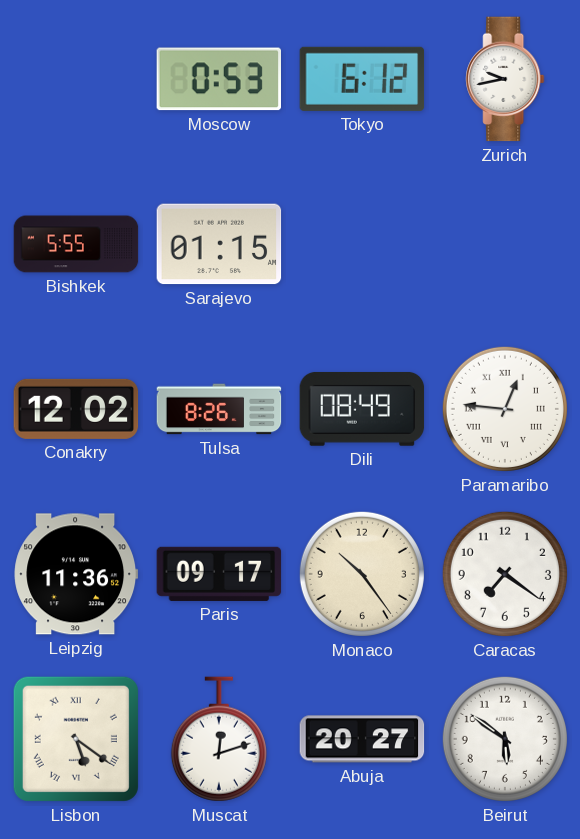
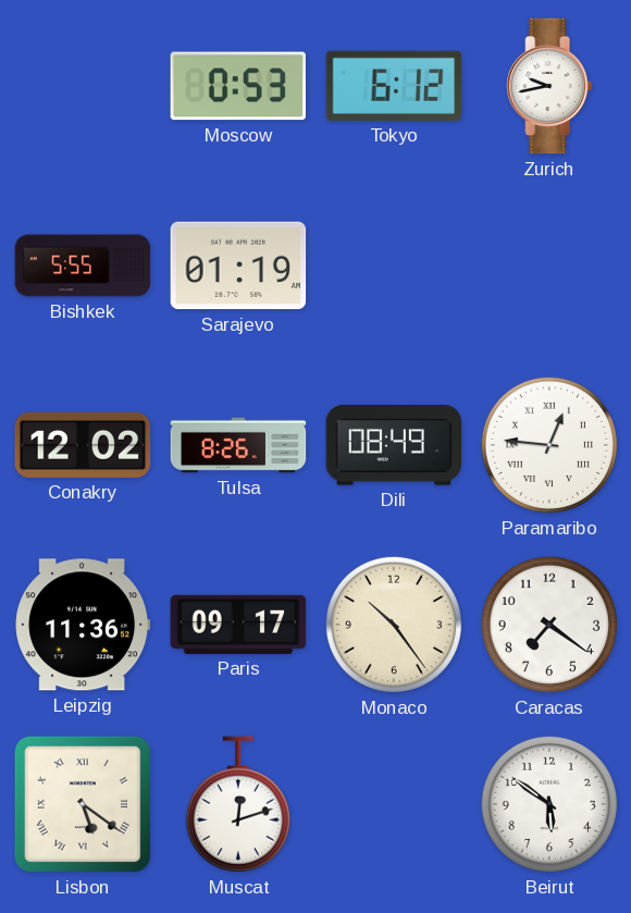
Sarajevo: 01:15 -> 01:19
Abuja: 20:27 -> none
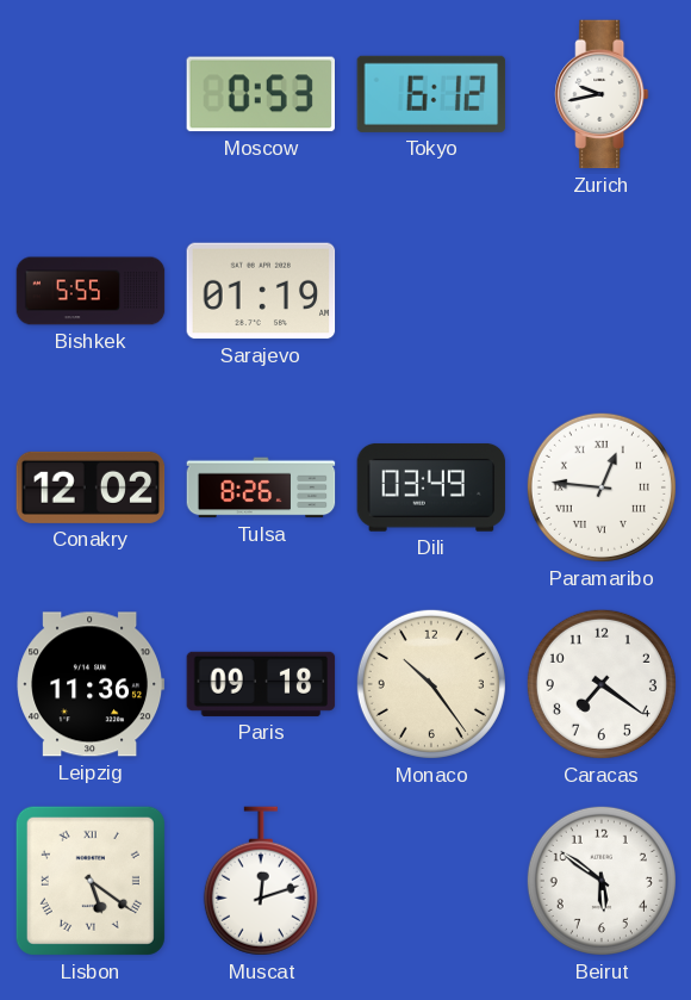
Dili: 08:49 -> 03:49
Paris: 09:17 -> 09:18
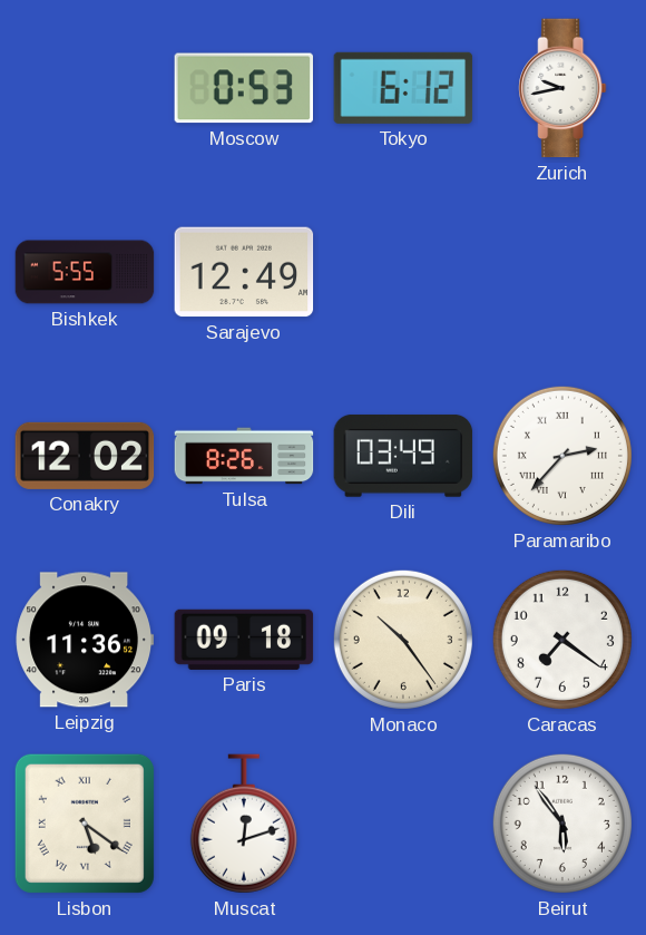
Sarajevo: 01:19 -> 12:49
Paramaribo: 12:46 -> 2:37
Beirut: 5:51 -> 5:54
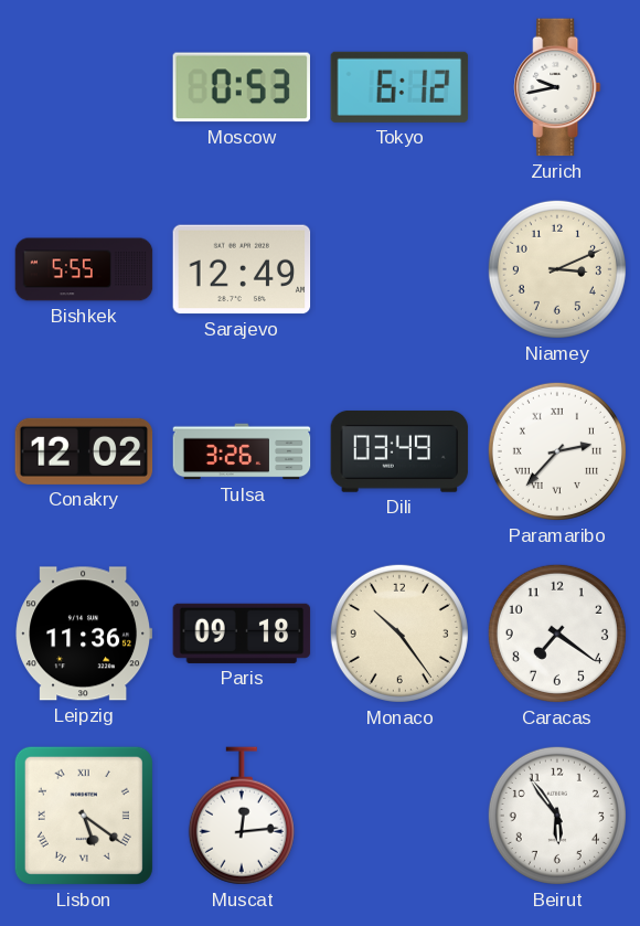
Niamey: none -> 3:11
Tulsa: 8:26 -> 3:26
Muscat: 12:12 -> 12:14
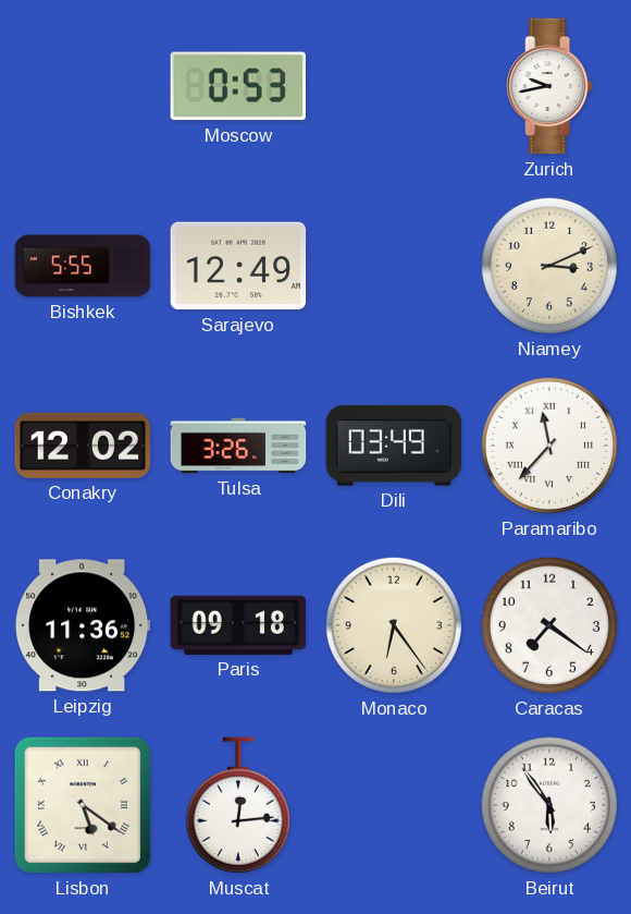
Tokyo: 6:12 -> none
Paramaribo: 2:37 -> 11:37
Monaco: 10:24 -> 6:24
